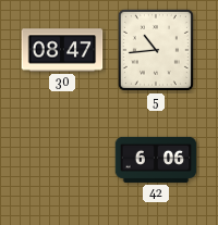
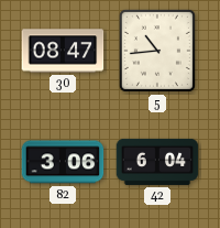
82: none -> 3:06
42: 6:06 -> 6:04
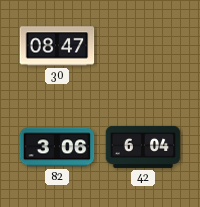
5: 10:44 -> none
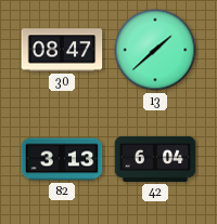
13: none -> 1:38
82: 3:06 -> 3:13
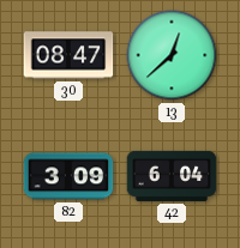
13: 1:38 -> 12:38
82: 3:13 -> 3:09
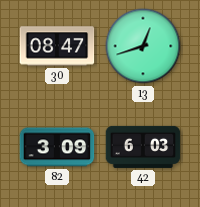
13: 12:38 -> 12:42
42: 6:04 -> 6:03
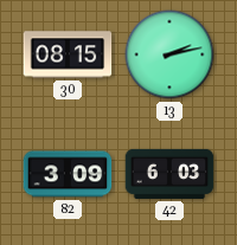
30: 08:47 -> 08:15
13: 12:42 -> 2:13
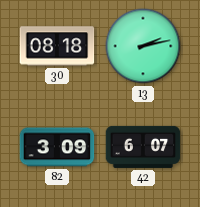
30: 08:15 -> 08:18
42: 6:03 -> 6:07
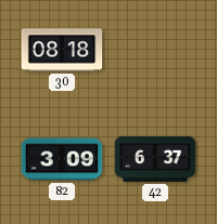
13: 2:13 -> none
42: 6:07 -> 6:37
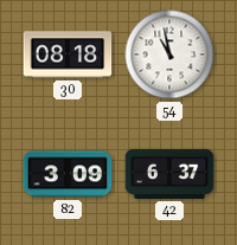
54: none -> 10:58
